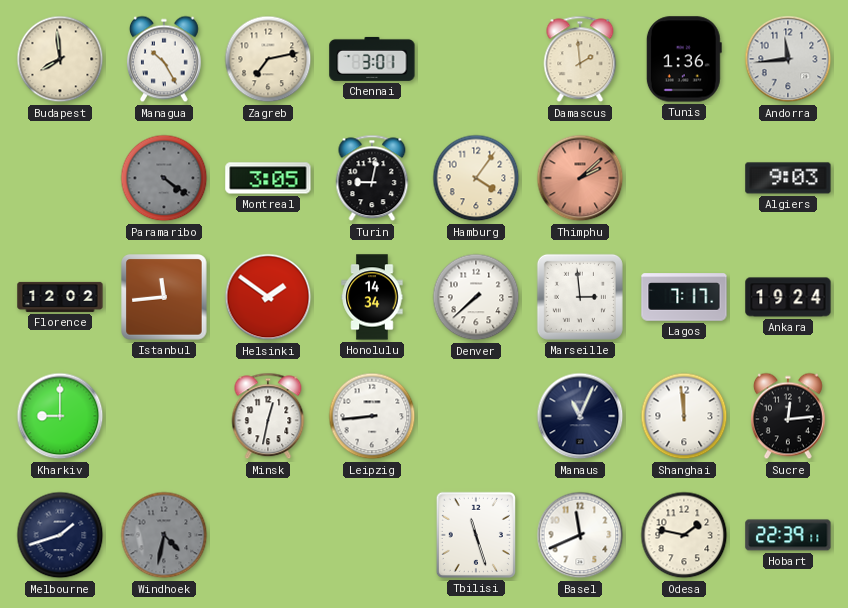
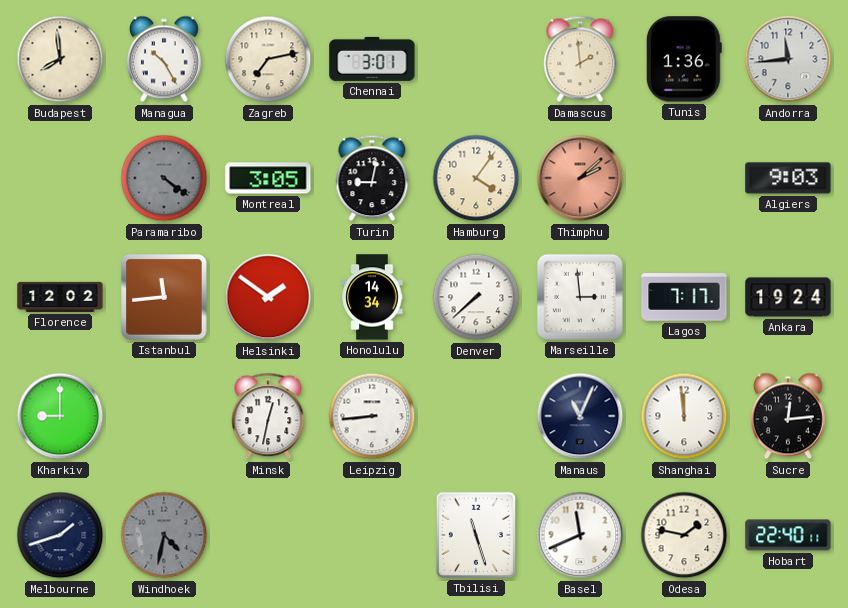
Hobart: 22:39 -> 22:40
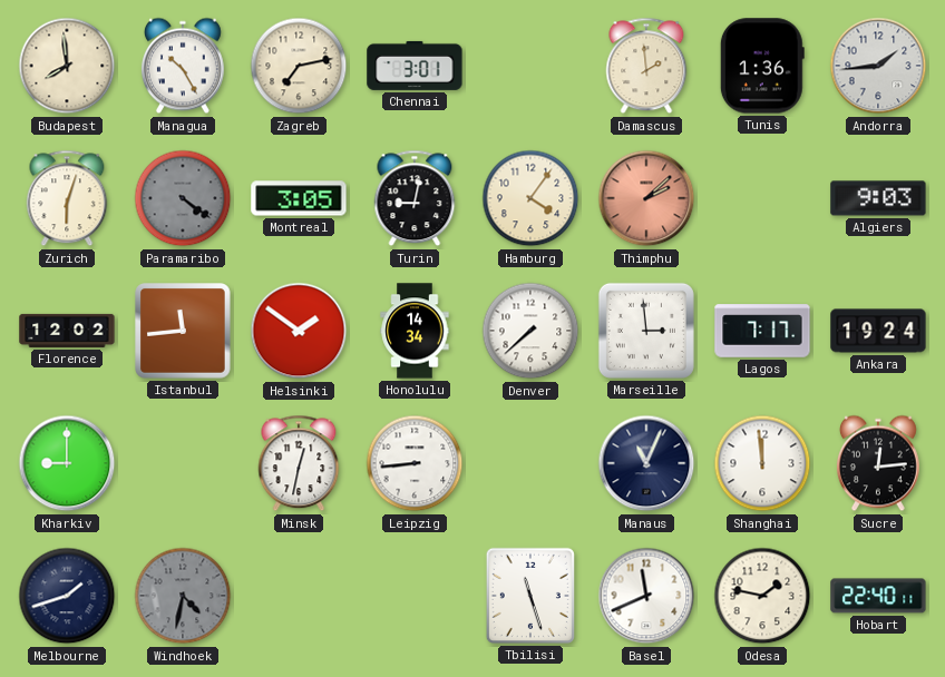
Andorra: 11:44 -> 1:44
Zurich: none -> 6:03
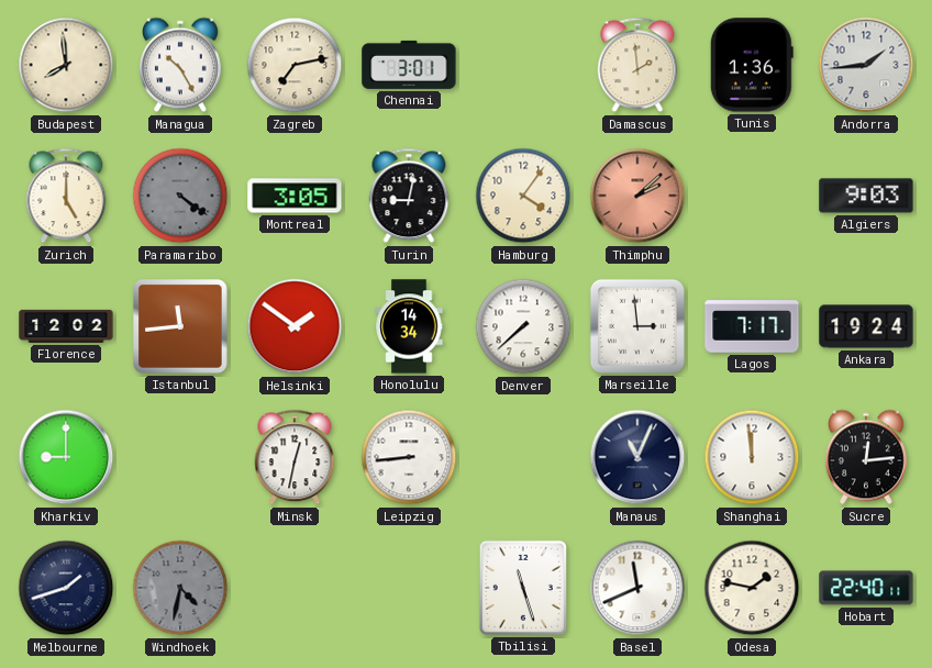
Zurich: 6:03 -> 5:00
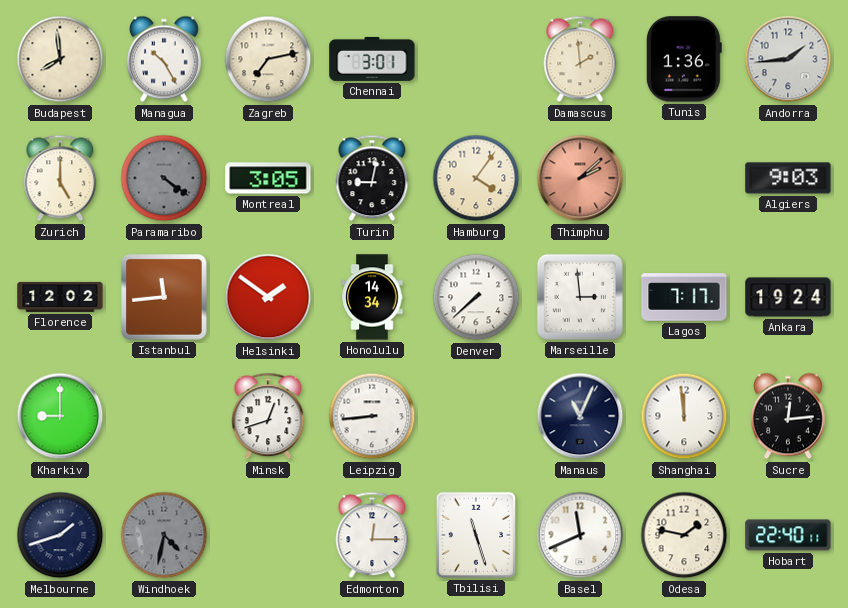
Minsk: 12:32 -> 12:42
Edmonton: none -> 12:15
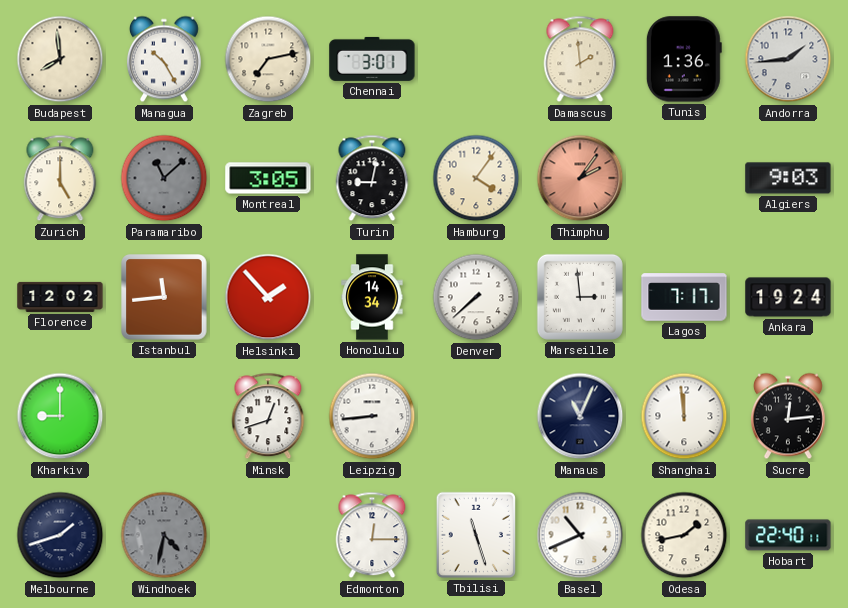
Paramaribo: 4:21 -> 11:08
Thimphu: 2:08 -> 2:06
Helsinki: 1:51 -> 1:53
Basel: 11:41 -> 10:41
Odesa: 1:47 -> 1:43
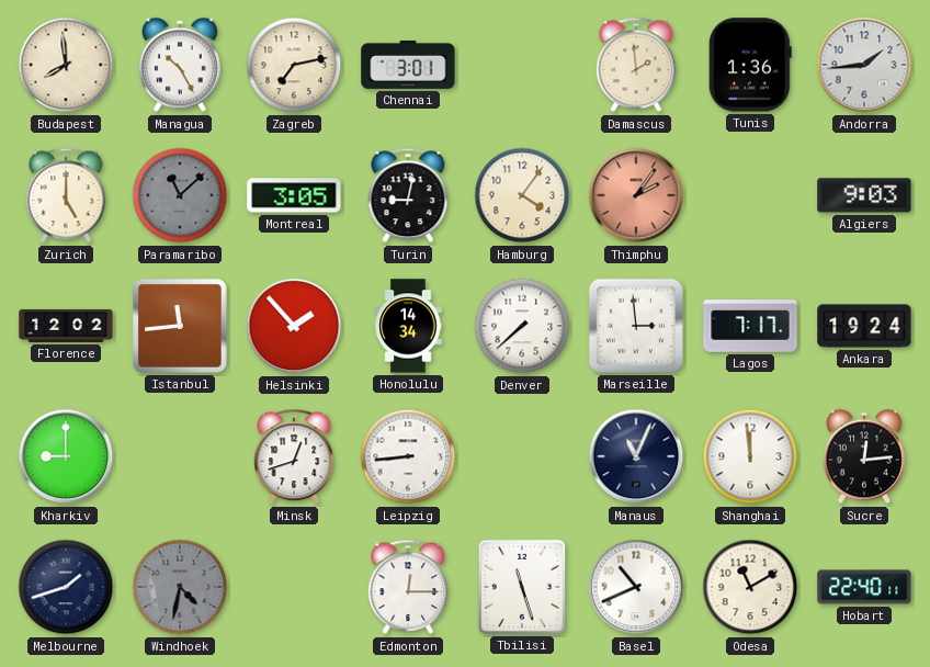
Odesa: 1:43 -> 11:10
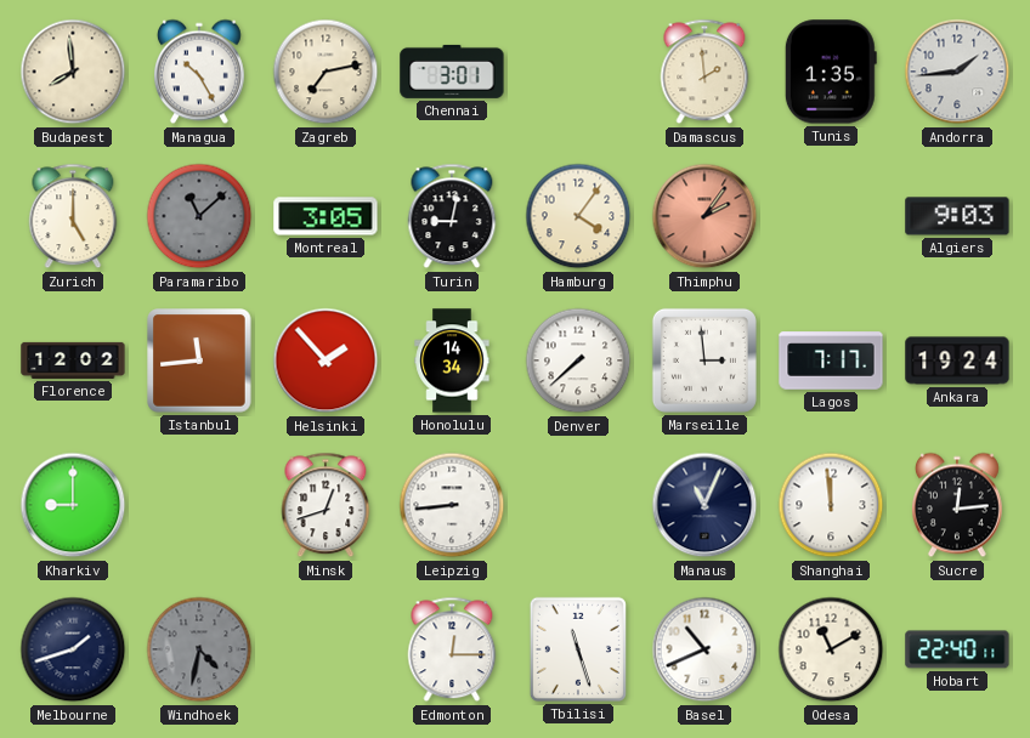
Tunis: 1:36 -> 1:35
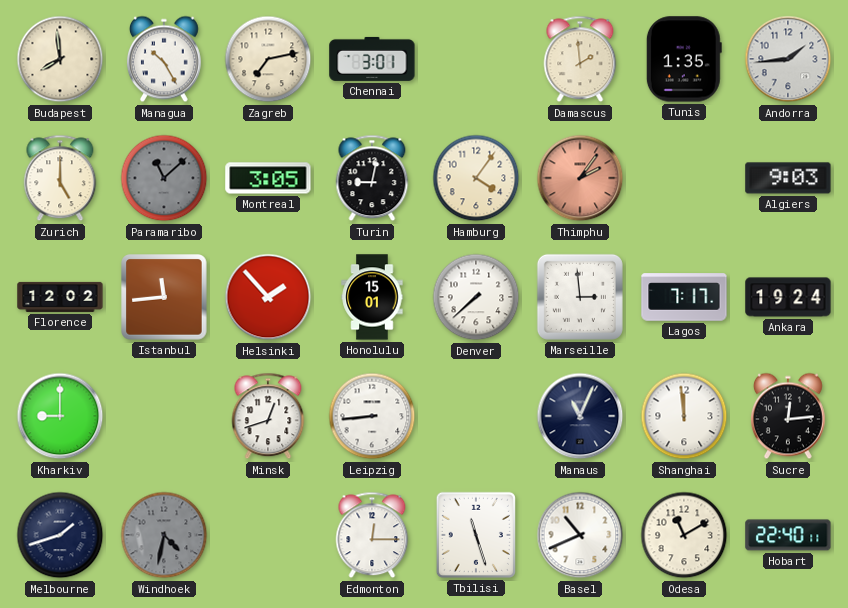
Honolulu: 14:34 -> 15:01
